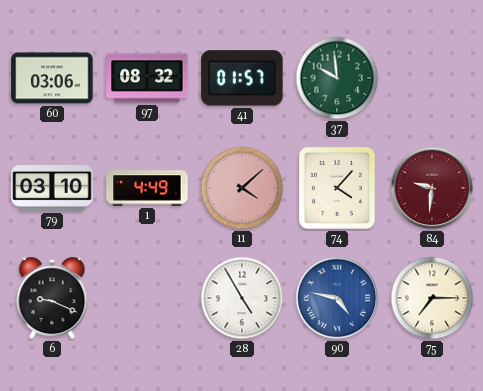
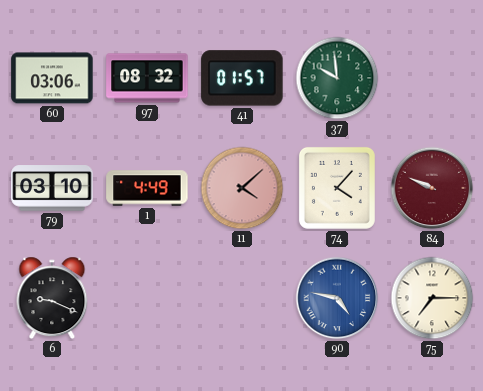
84: 9:31 -> 9:49
28: 4:55 -> none
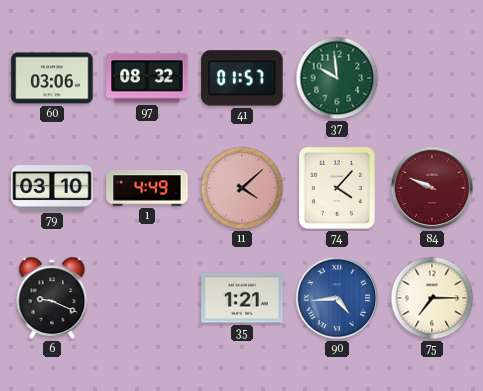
35: none -> 1:21
90: 4:47 -> 4:44
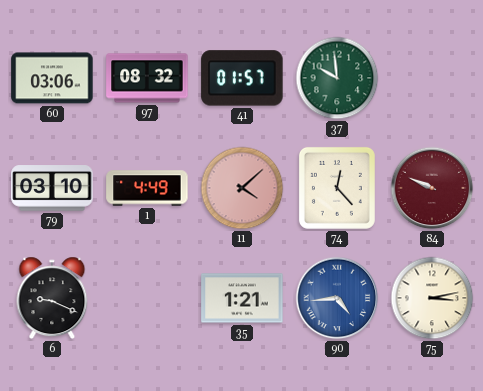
74: 4:07 -> 12:23
75: 7:15 -> 3:13
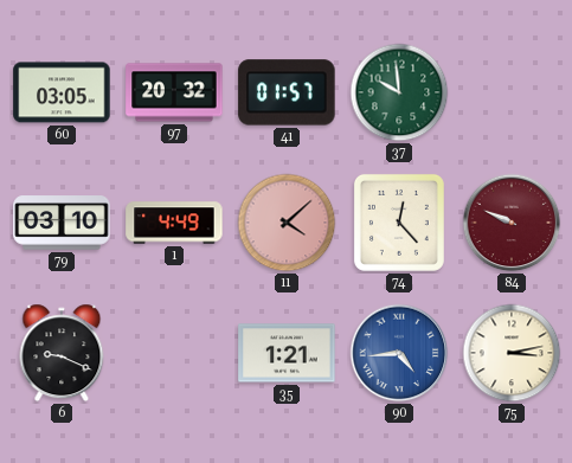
60: 03:06 -> 03:05
97: 08:32 -> 20:32
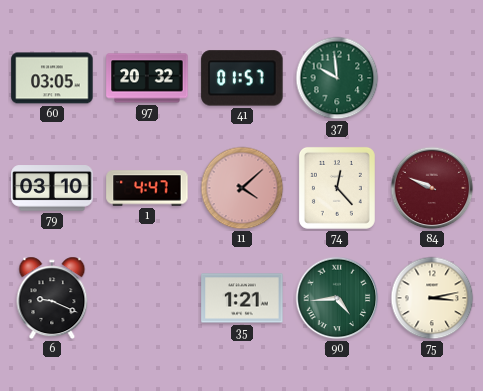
1: 4:49 -> 4:47
90 dial: blue -> green
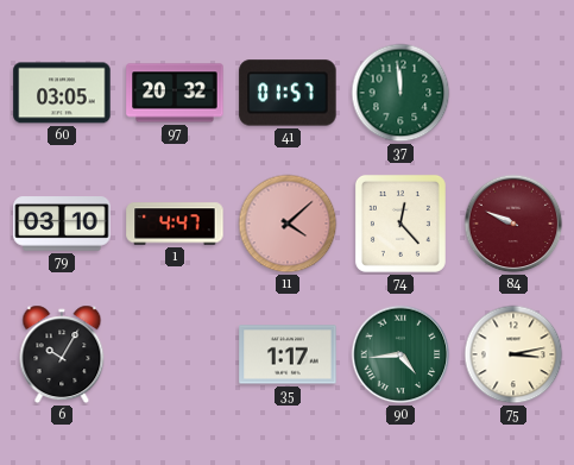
37: 9:59 -> 11:59
6: 9:19 -> 10:05
35: 1:21 -> 1:17
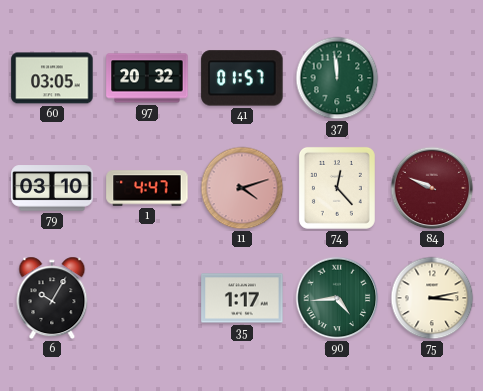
11: 4:08 -> 4:12
